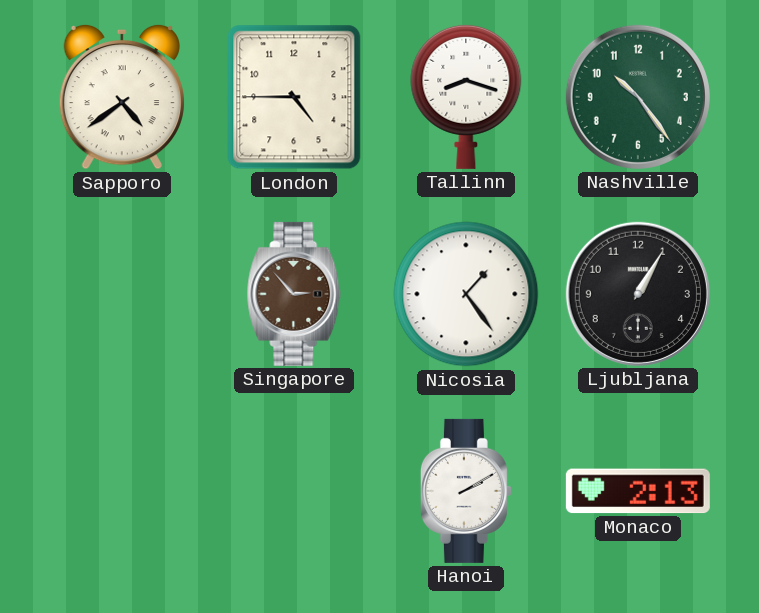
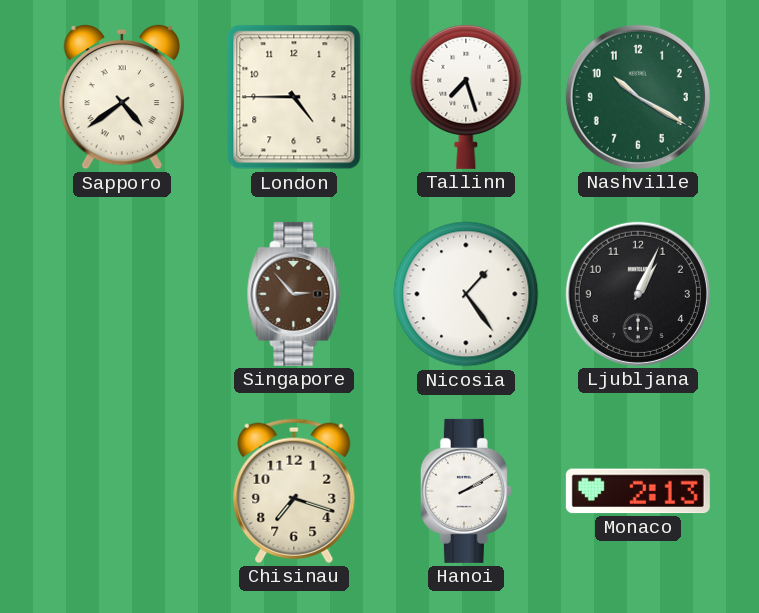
Tallinn: 8:18 -> 7:27
Nashville: 10:24 -> 10:20
Ljubljana: 1:05 -> 1:04
Chisinau: none -> 7:18
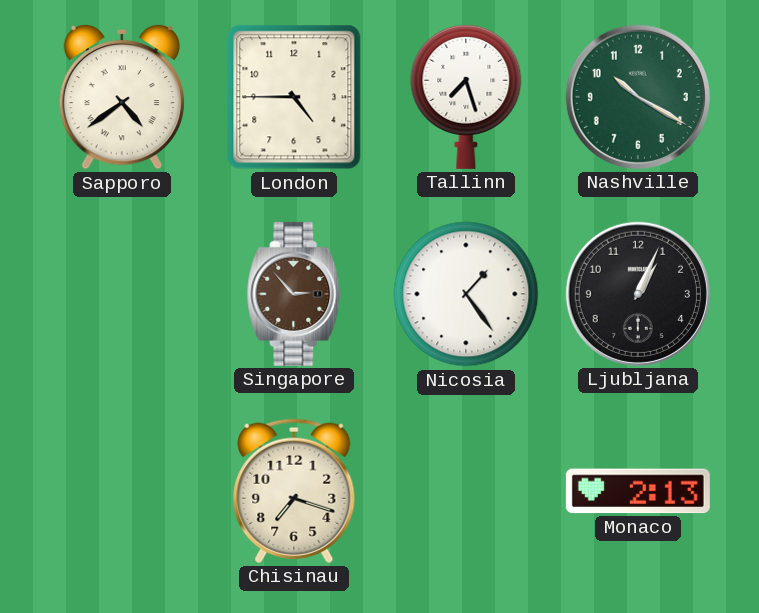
Hanoi: 2:10 -> none
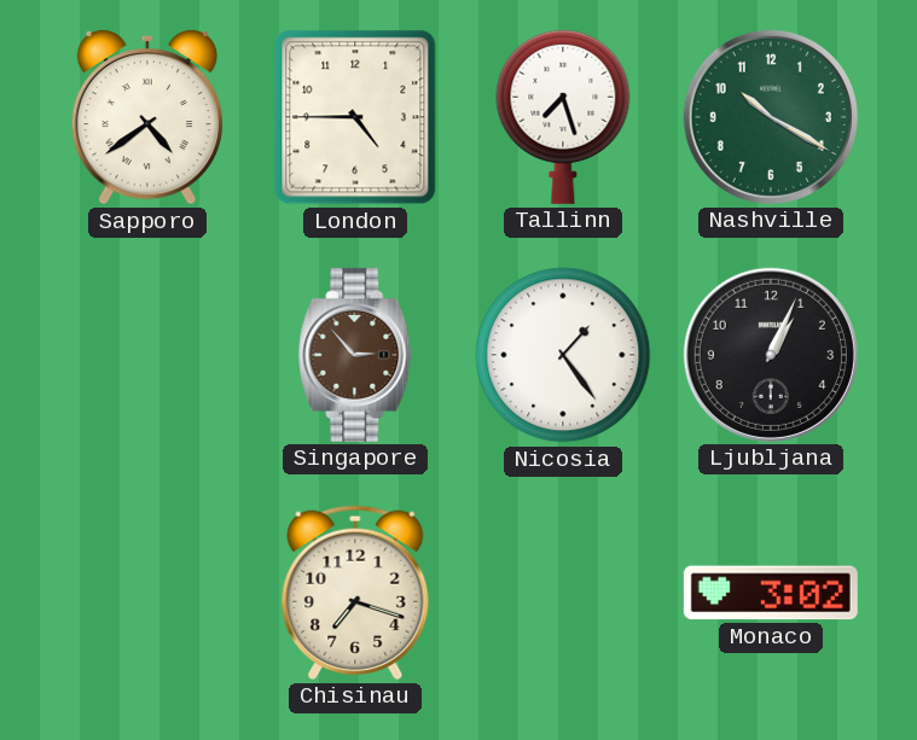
Monaco: 2:13 -> 3:02
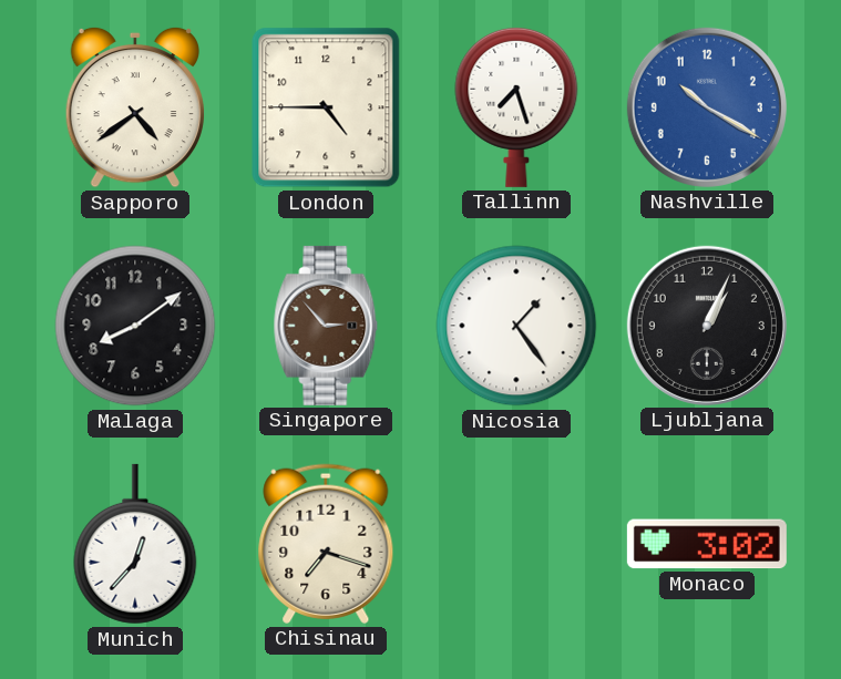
Nashville dial: green -> blue
Malaga: none -> 8:09
Munich: none -> 12:37
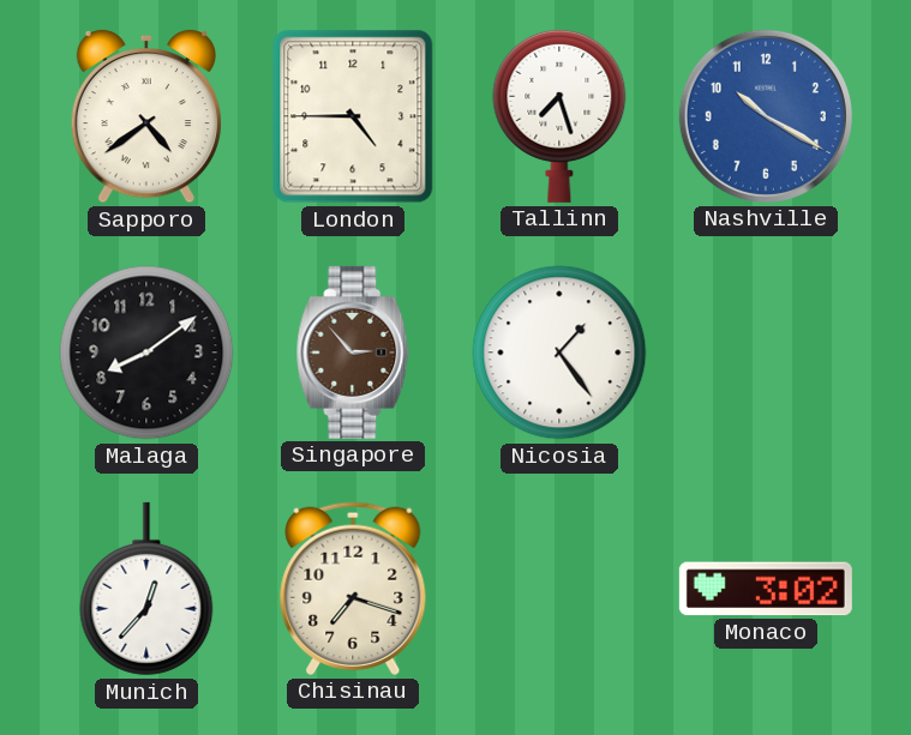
Ljubljana: 1:04 -> none
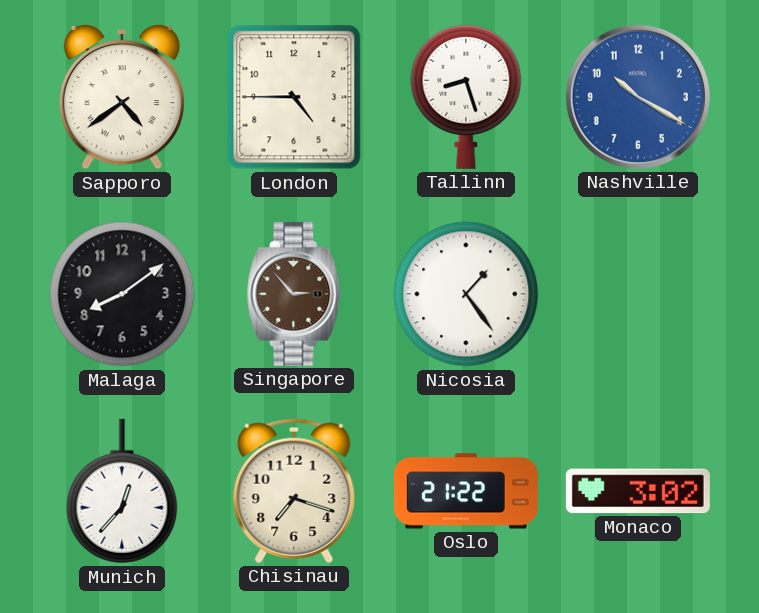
Tallinn: 7:27 -> 8:27
Oslo: none -> 21:22
